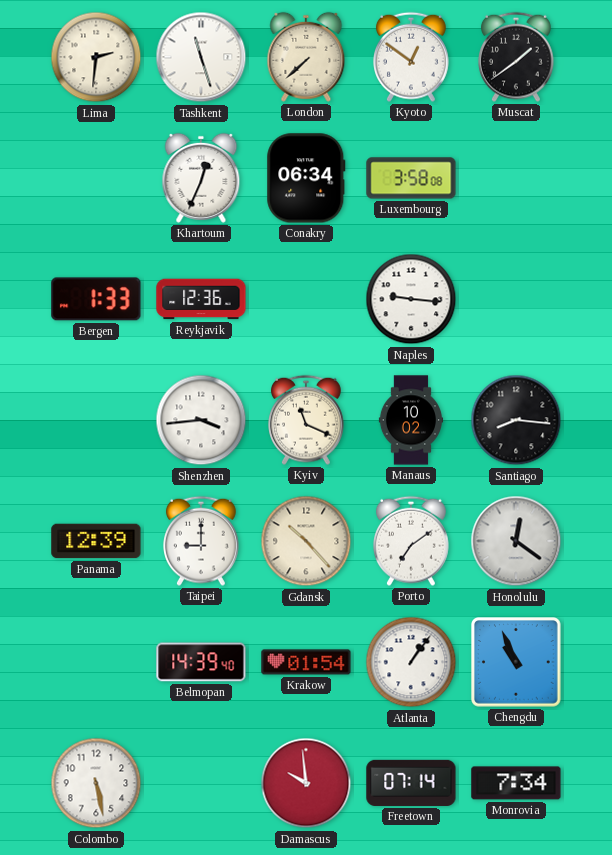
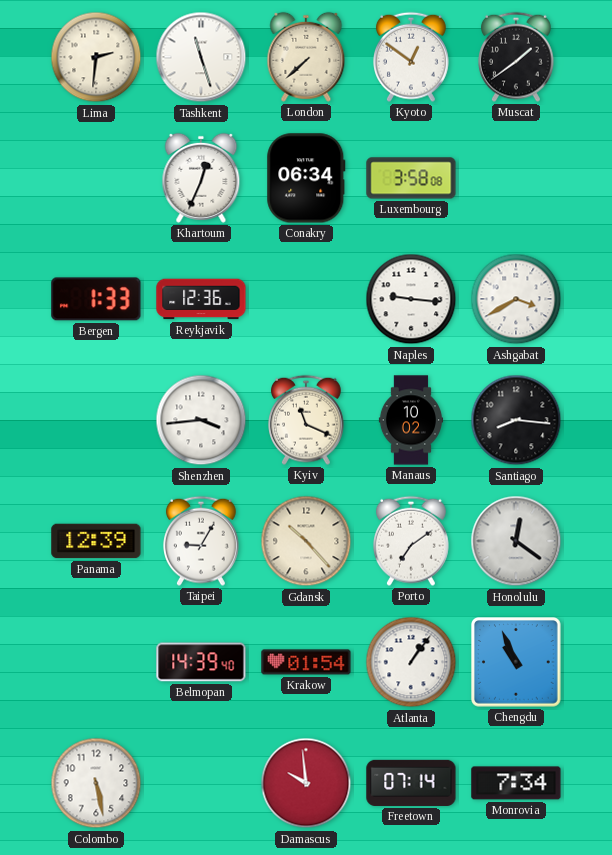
Ashgabat: none -> 3:40
Taipei: 9:00 -> 9:05
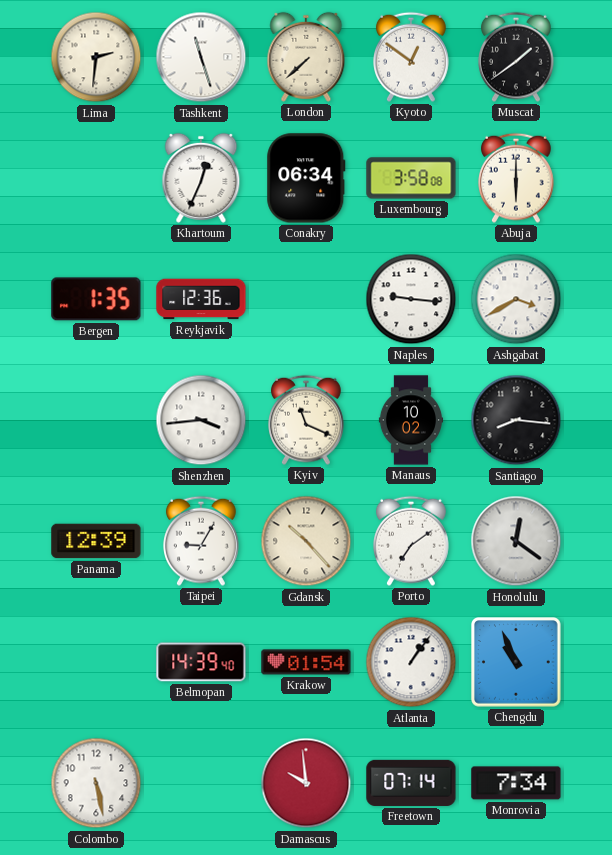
Abuja: none -> 6:00
Bergen: 1:33 -> 1:35
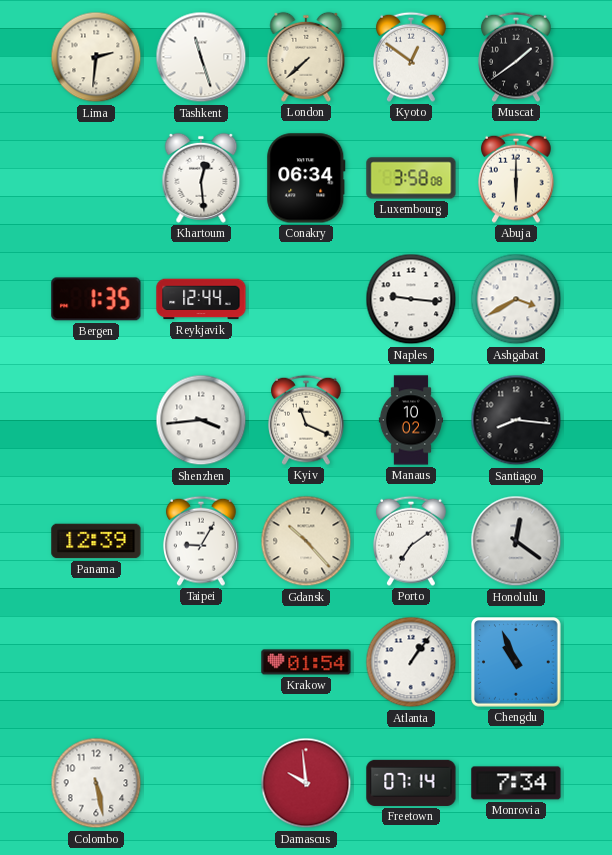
Khartoum: 12:34 -> 12:29
Reykjavik: 12:36 -> 12:44
Belmopan: 14:39 -> none
